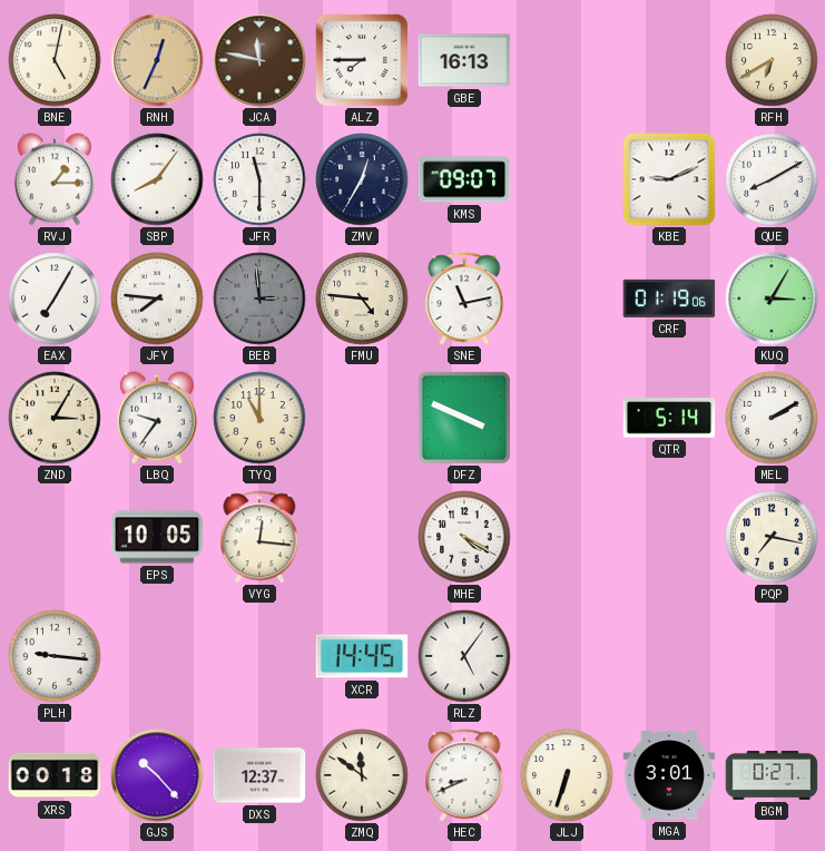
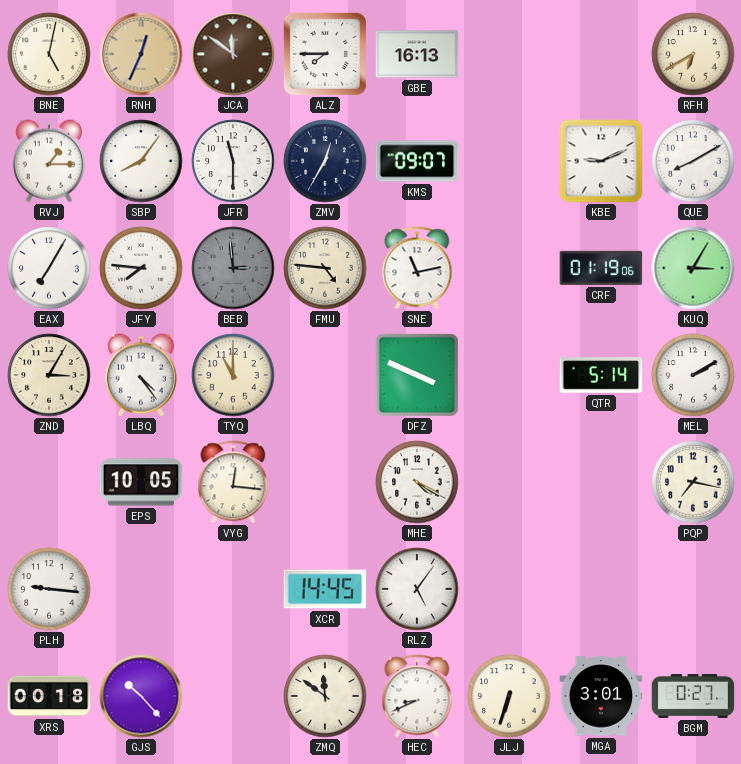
JCA: 11:47 -> 11:51
LBQ: 9:36 -> 4:24
DXS: 12:37 -> none
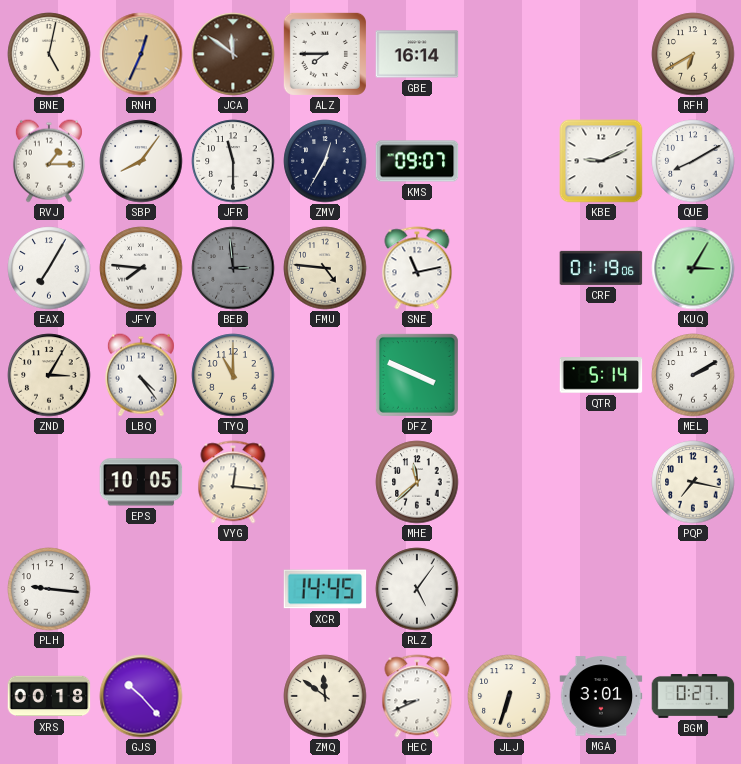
GBE: 16:13 -> 16:14
MHE: 4:20 -> 11:38
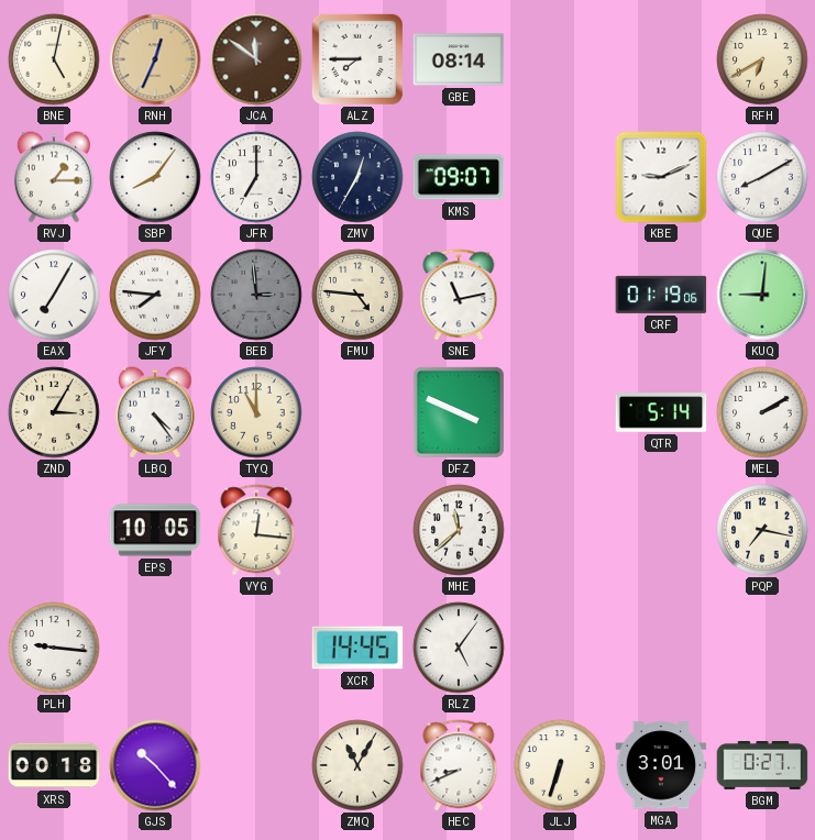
GBE: 16:14 -> 08:14
JFR: 11:30 -> 7:00
KUQ: 3:05 -> 9:01
ZMQ: 11:51 -> 11:05
